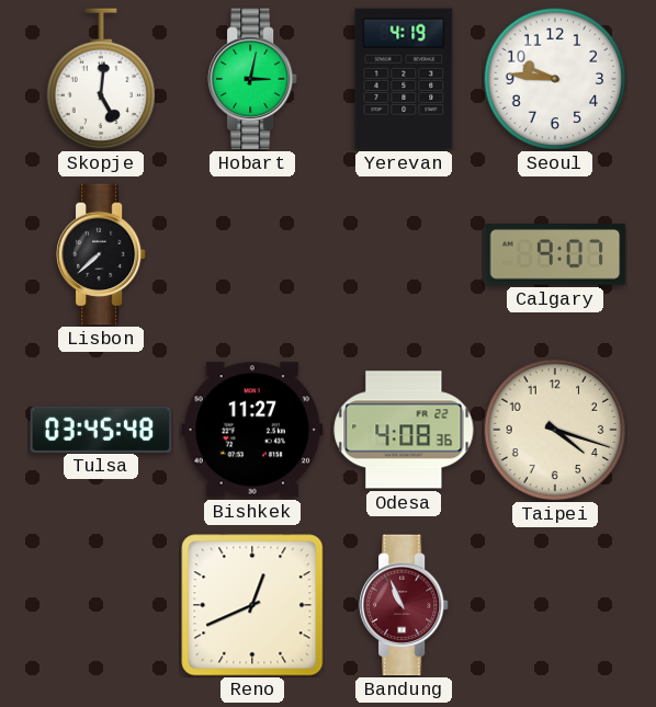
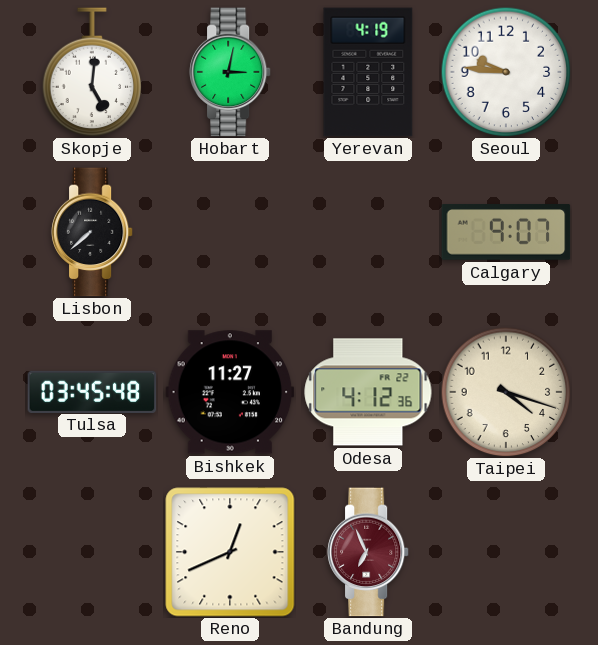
Odesa: 4:08 -> 4:12
Bandung: 10:56 -> 6:56
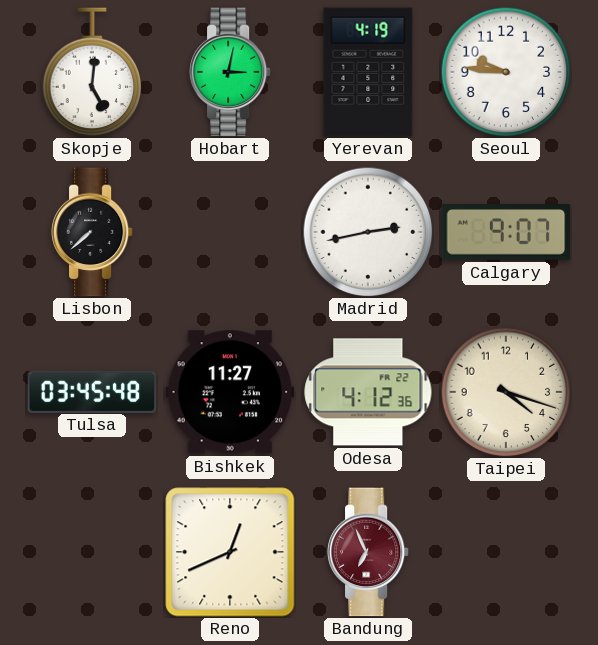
Madrid: none -> 2:43
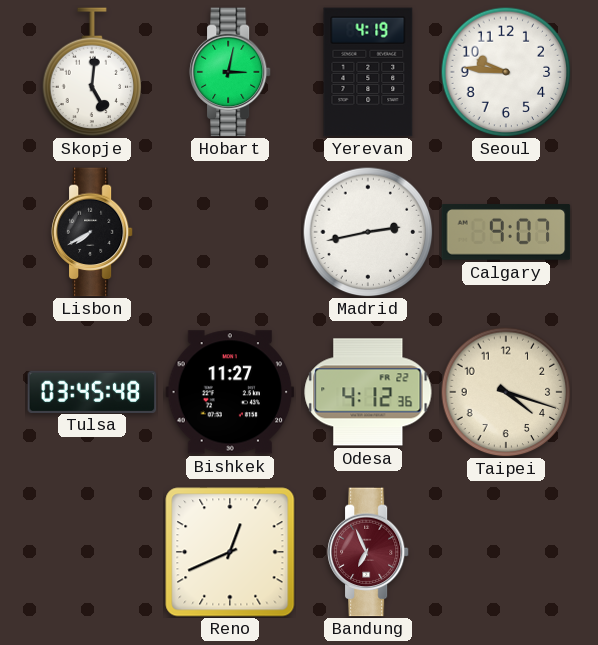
Lisbon: 7:38 -> 7:40
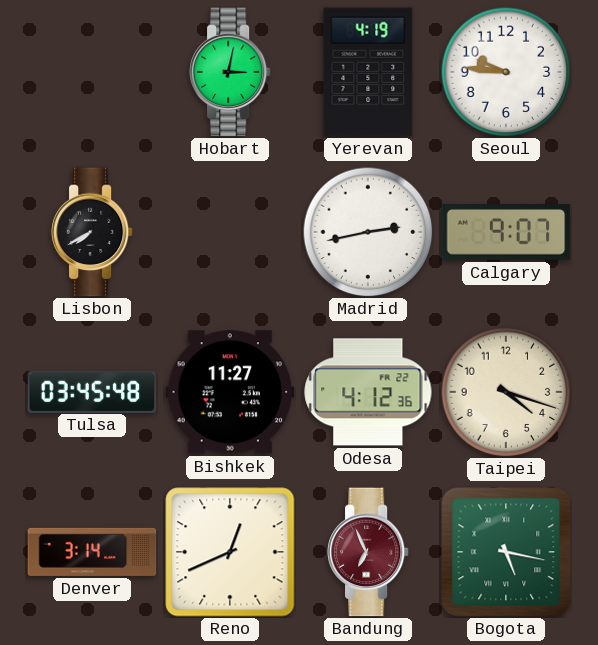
Skopje: 5:01 -> none
Denver: none -> 3:14
Bogota: none -> 5:17
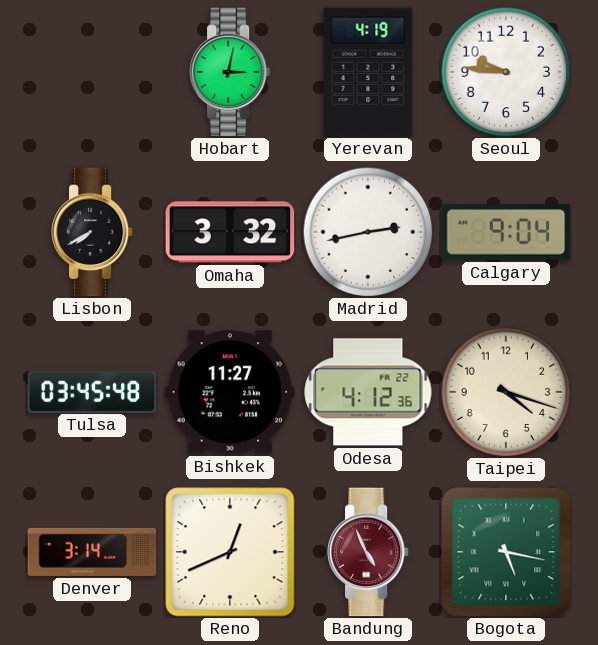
Omaha: none -> 3:32
Calgary: 9:07 -> 9:04
Bandung: 6:56 -> 4:56
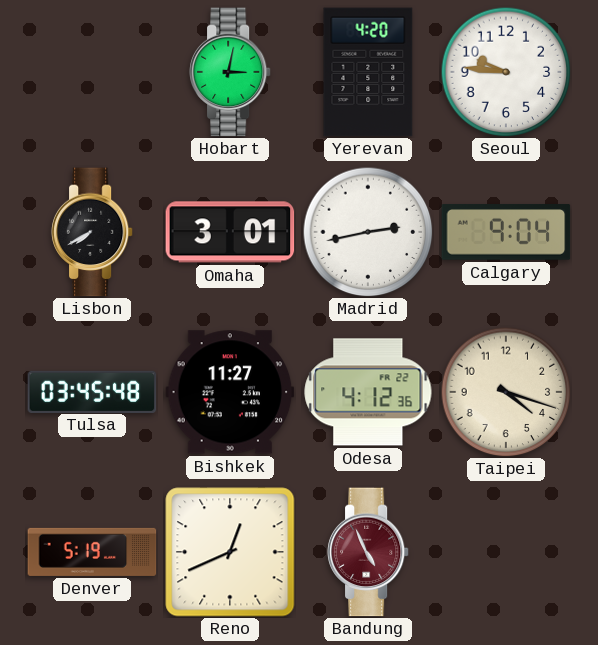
Yerevan: 4:19 -> 4:20
Omaha: 3:32 -> 3:01
Denver: 3:14 -> 5:19
Bogota: 5:17 -> none
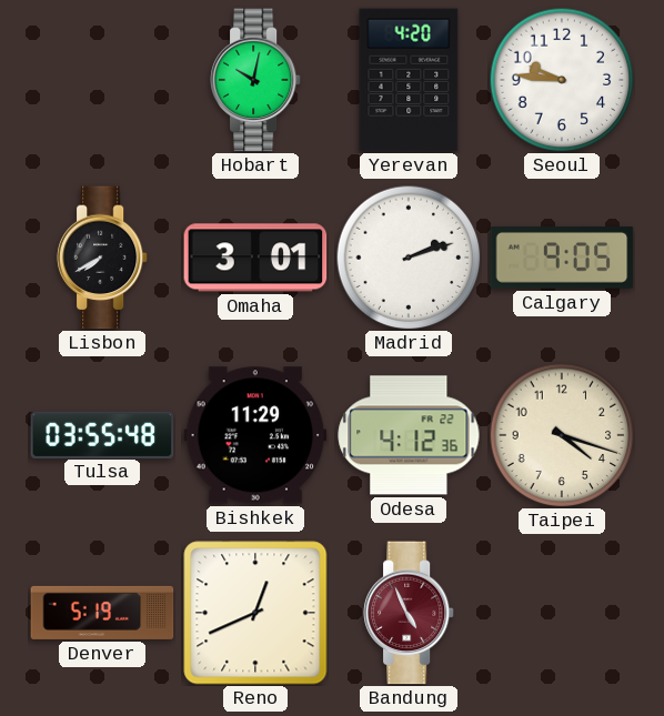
Hobart: 3:02 -> 10:02
Madrid: 2:43 -> 2:12
Calgary: 9:04 -> 9:05
Tulsa: 03:45 -> 03:55
Bishkek: 11:27 -> 11:29
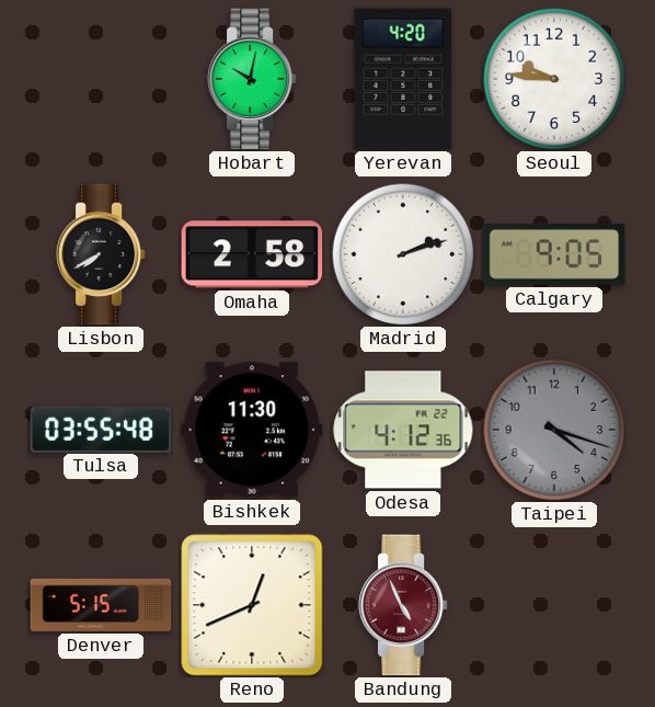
Omaha: 3:01 -> 2:58
Bishkek: 11:29 -> 11:30
Taipei dial: cream -> grey
Denver: 5:19 -> 5:15
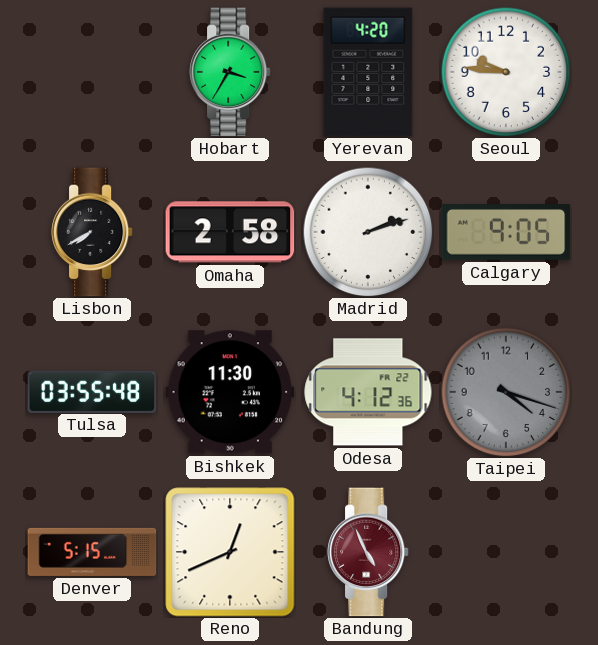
Hobart: 10:02 -> 3:35
